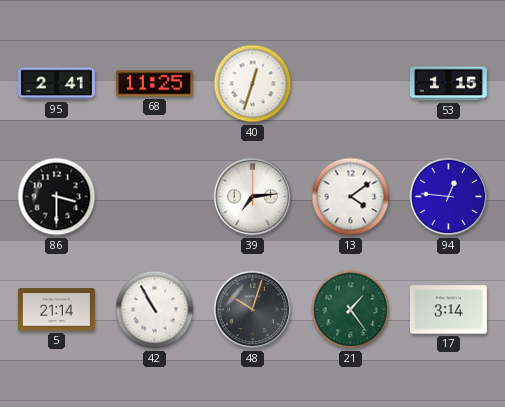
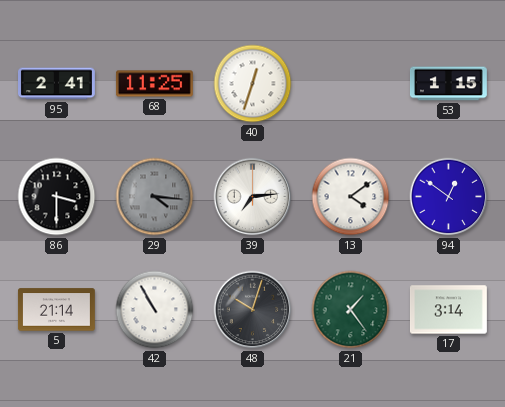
29: none -> 4:16
94: 12:46 -> 12:51
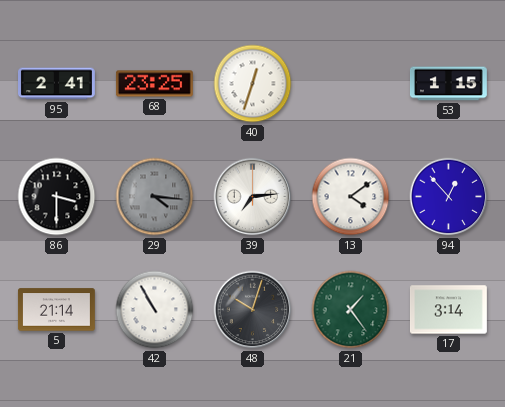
68: 11:25 -> 23:25
94: 12:51 -> 12:53
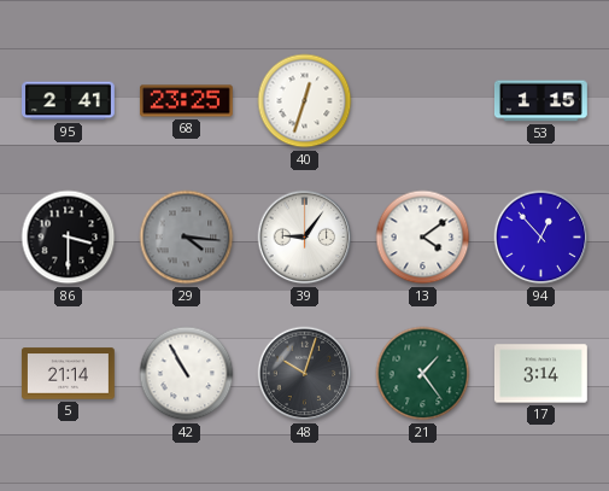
39: 7:14 -> 9:06
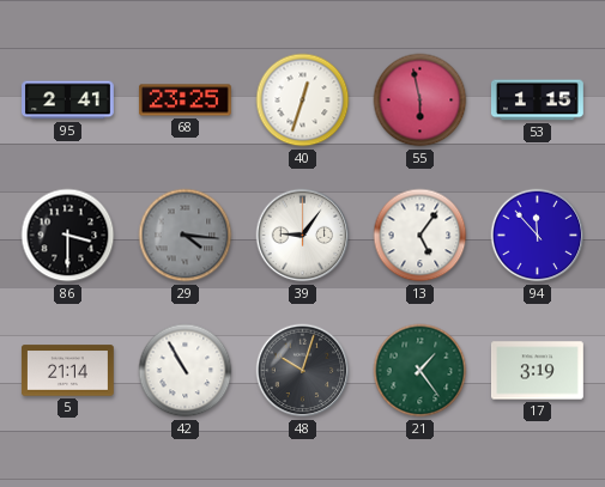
55: none -> 5:58
13: 4:09 -> 5:06
94: 12:53 -> 11:53
17: 3:14 -> 3:19
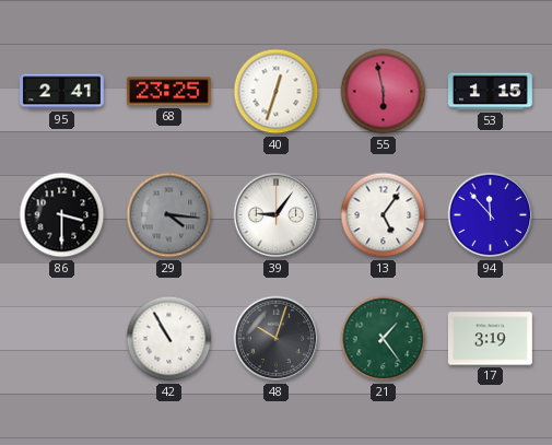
5: 21:14 -> none
